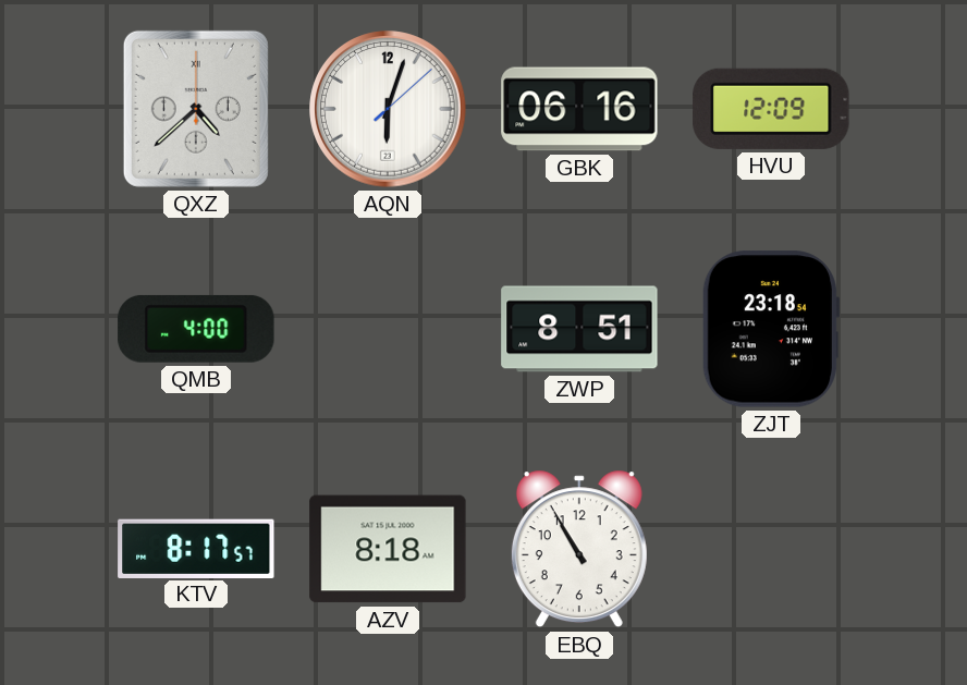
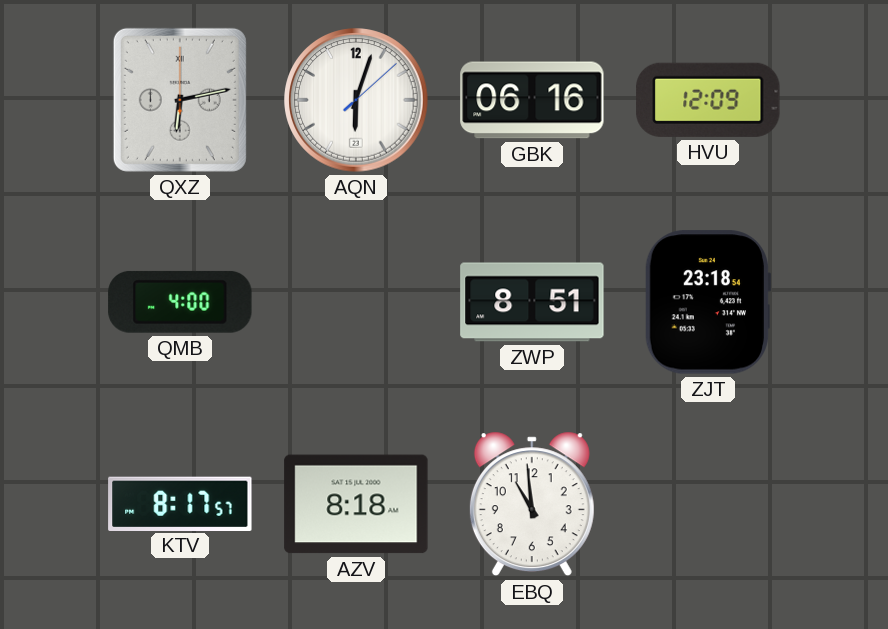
QXZ: 4:38 -> 6:13
EBQ: 10:55 -> 10:59
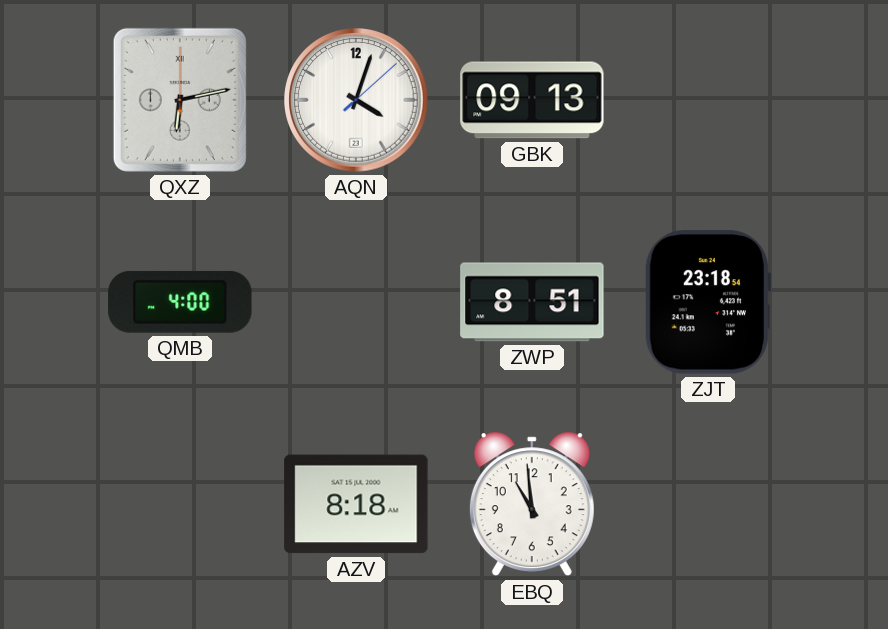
AQN: 6:03 -> 4:03
GBK: 06:16 -> 09:13
HVU: 12:09 -> none
KTV: 8:17 -> none
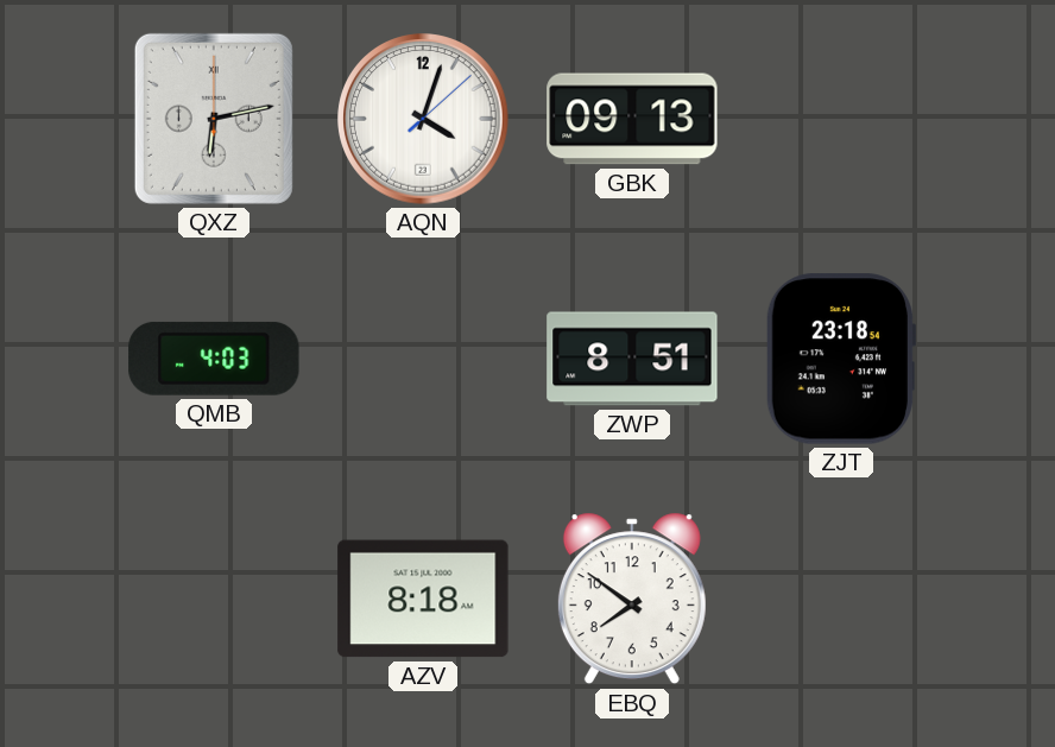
QMB: 4:00 -> 4:03
EBQ: 10:59 -> 7:51
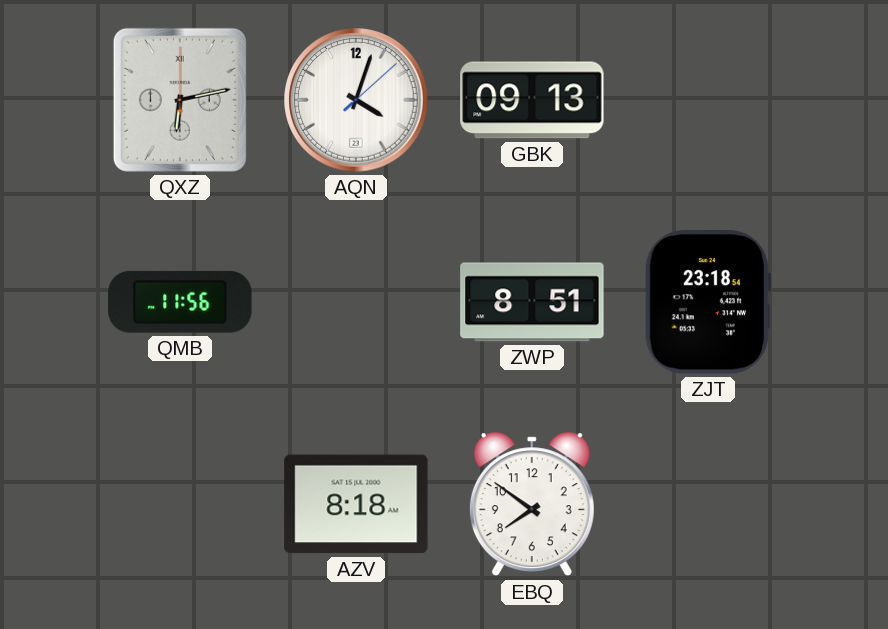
QMB: 4:03 -> 11:56
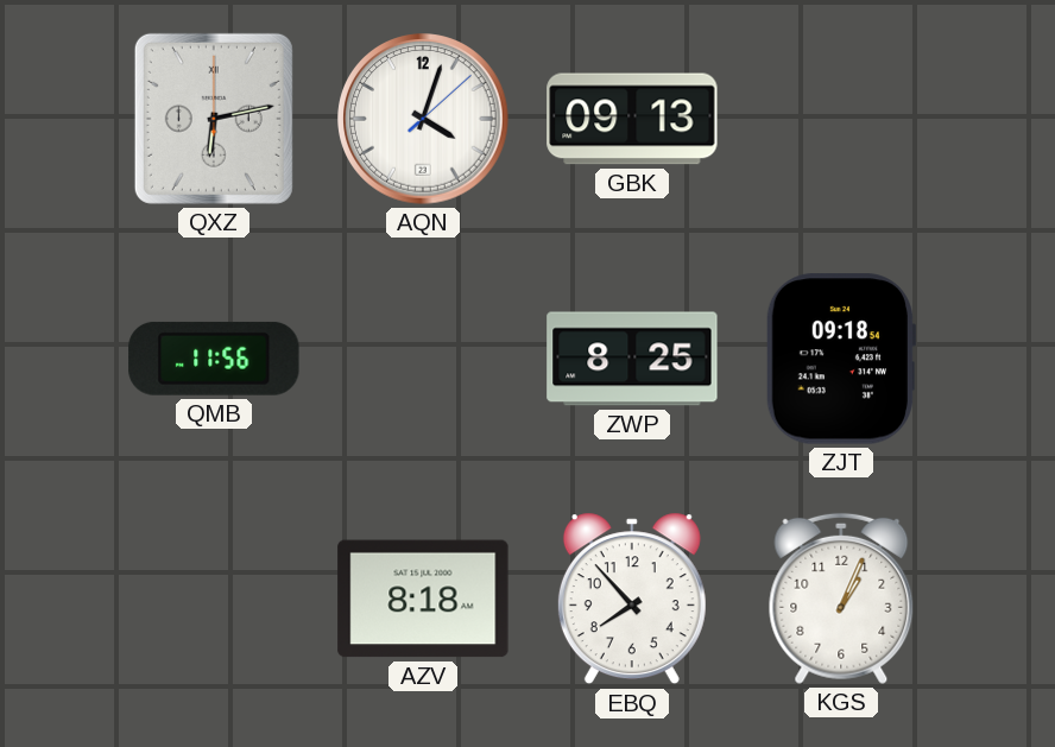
ZWP: 8:51 -> 8:25
ZJT: 23:18 -> 09:18
EBQ: 7:51 -> 7:53
KGS: none -> 1:04
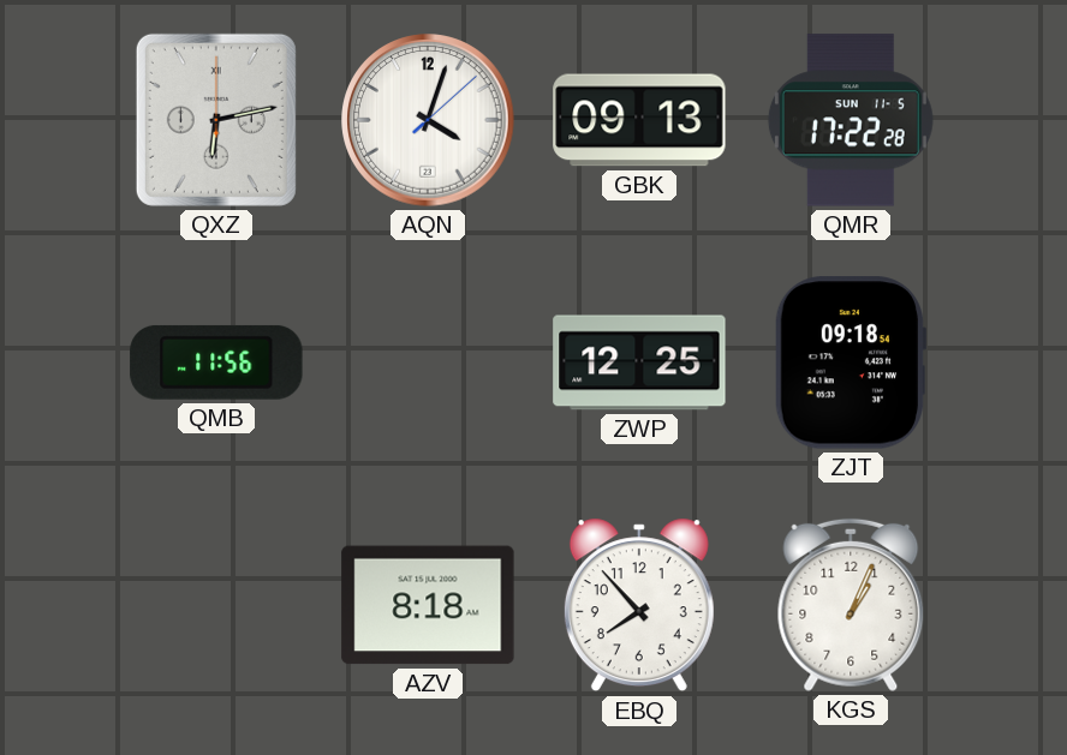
QMR: none -> 17:22
ZWP: 8:25 -> 12:25
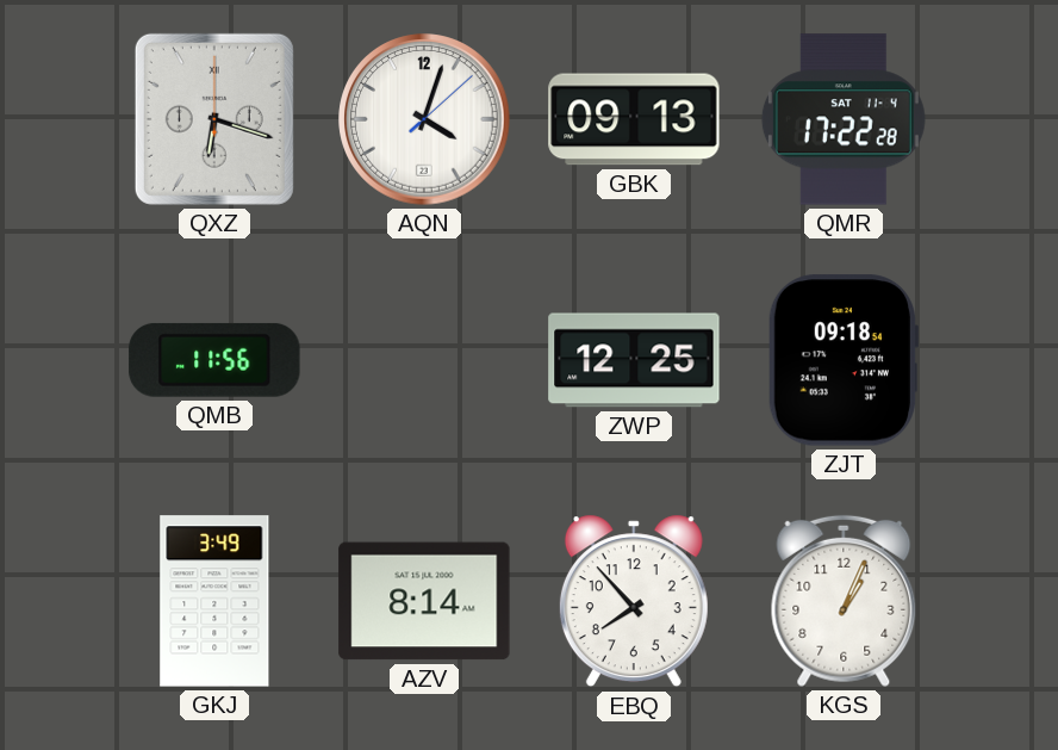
QXZ: 6:13 -> 6:18
QMR date: SUN 11-5 -> SAT 11-4
GKJ: none -> 3:49
AZV: 8:18 -> 8:14
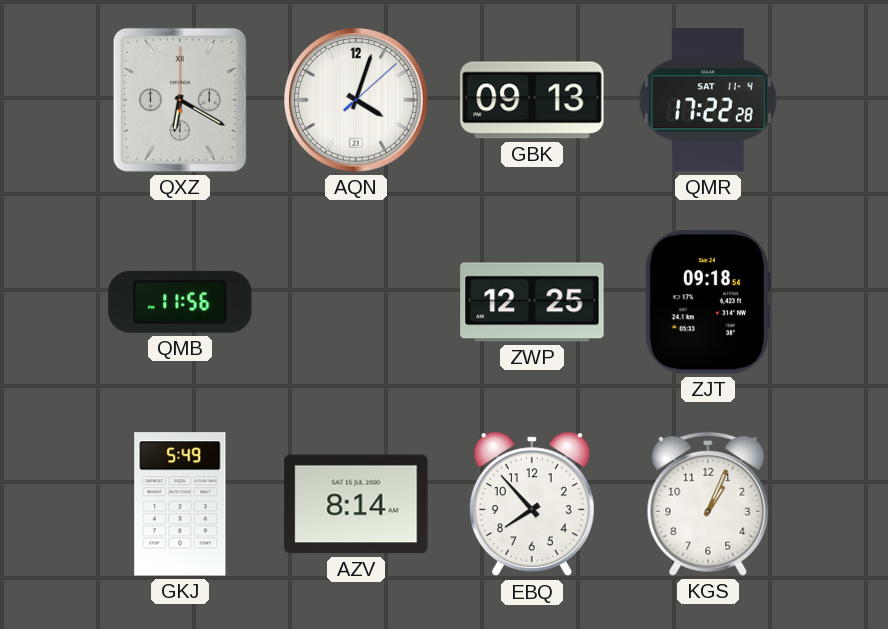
QXZ: 6:18 -> 6:20
GKJ: 3:49 -> 5:49
